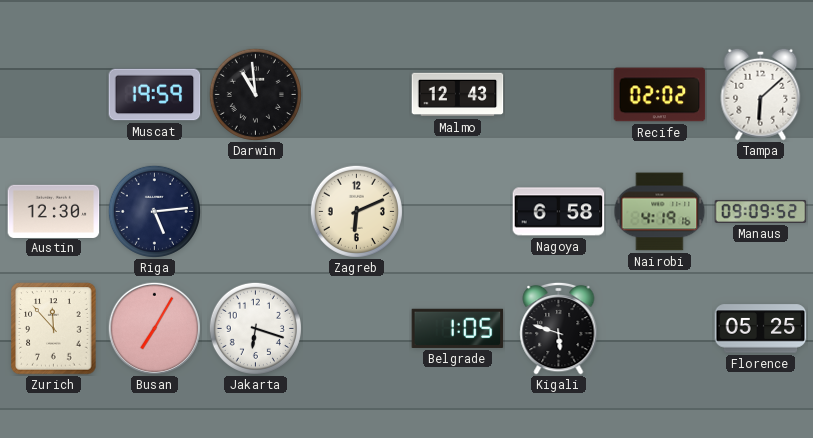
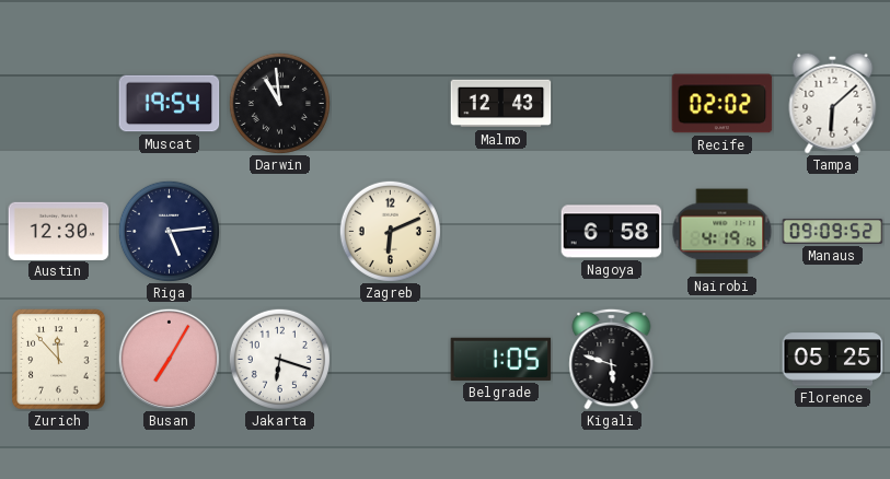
Muscat: 19:59 -> 19:54
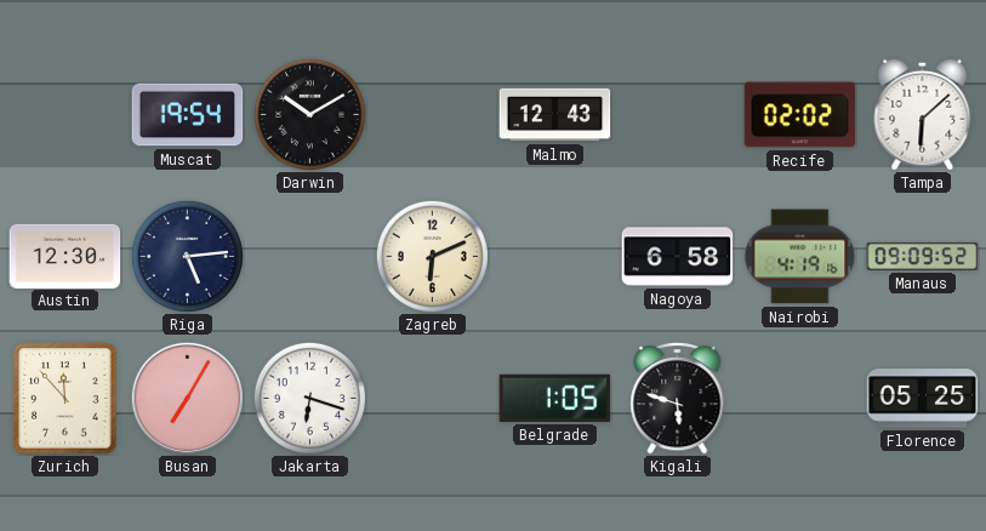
Darwin: 10:59 -> 10:10
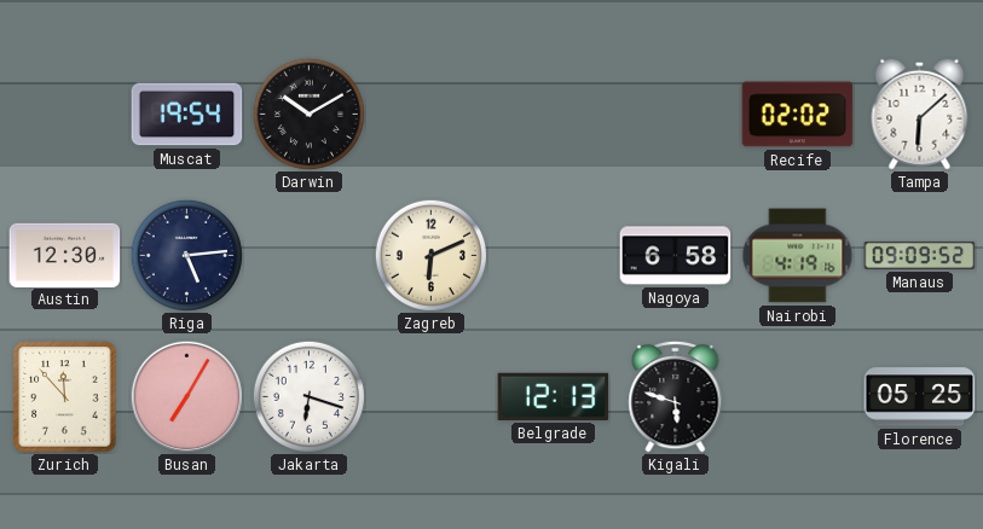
Malmo: 12:43 -> none
Belgrade: 1:05 -> 12:13
